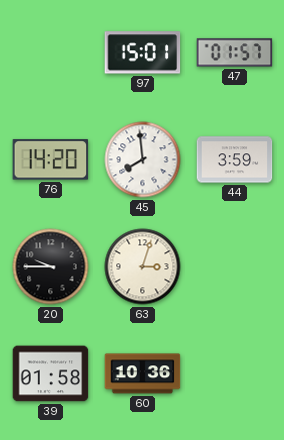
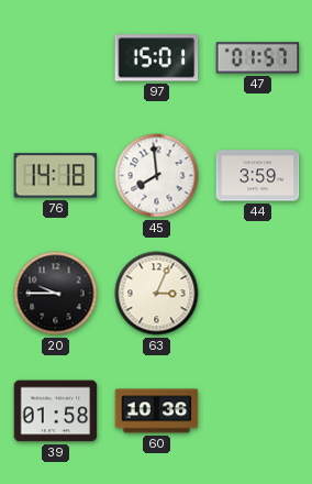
76: 14:20 -> 14:18
63: 3:03 -> 3:04
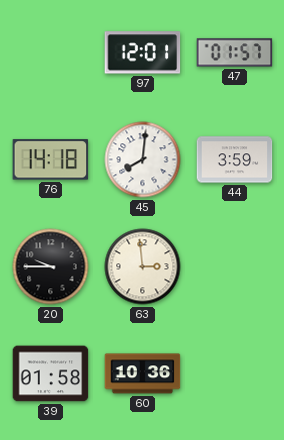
97: 15:01 -> 12:01
45: 7:59 -> 8:01
63: 3:04 -> 2:59
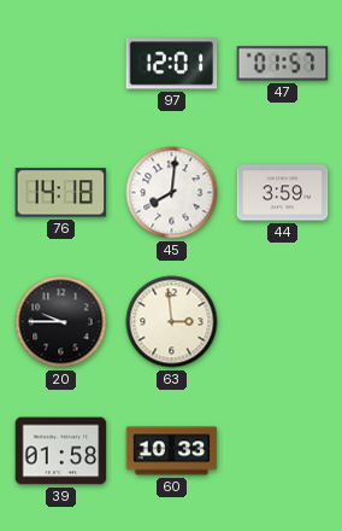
60: 10:36 -> 10:33
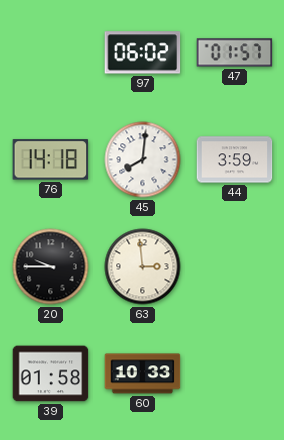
97: 12:01 -> 06:02
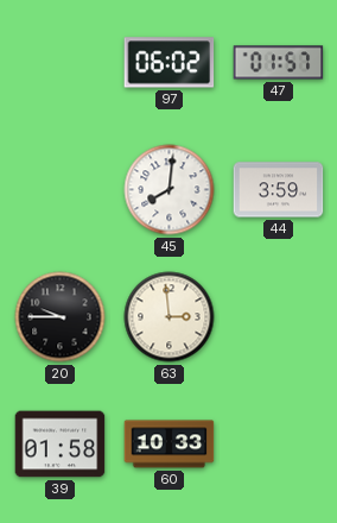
76: 14:18 -> none
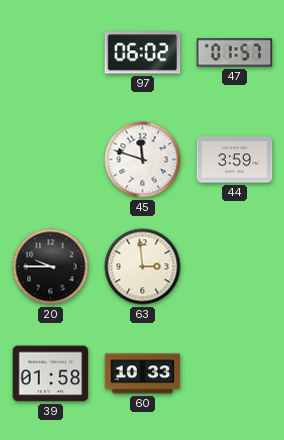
45: 8:01 -> 11:48
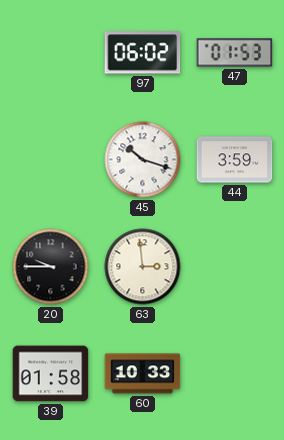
47: 01:57 -> 01:53
45: 11:48 -> 10:18
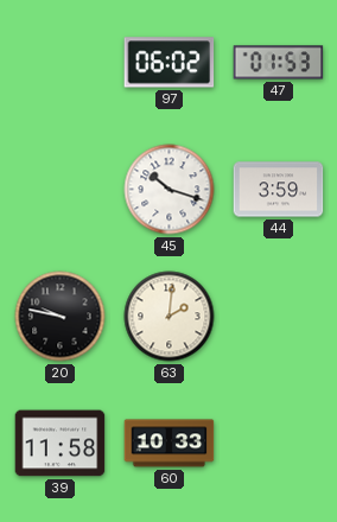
20: 9:45 -> 9:47
63: 2:59 -> 2:01
39: 01:58 -> 11:58
